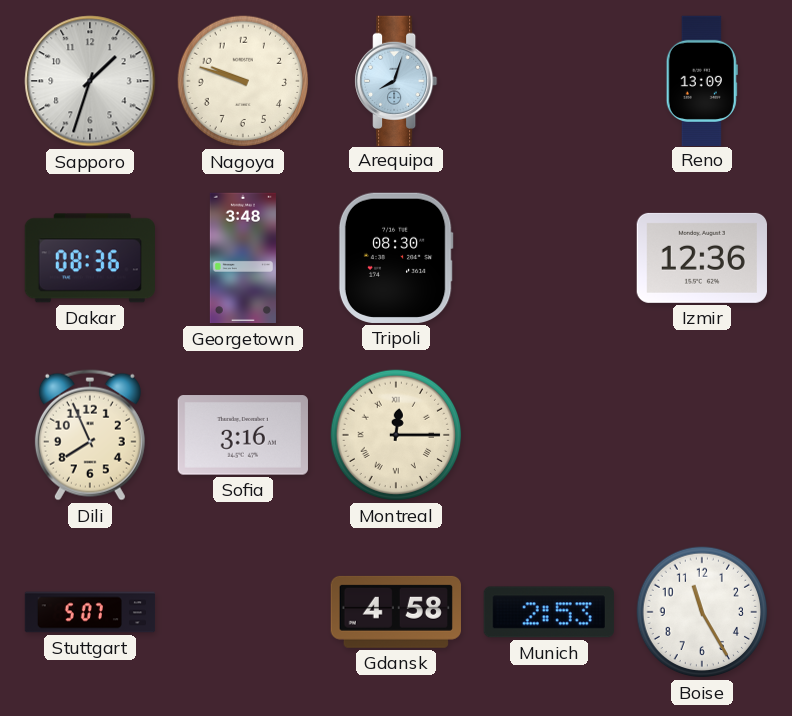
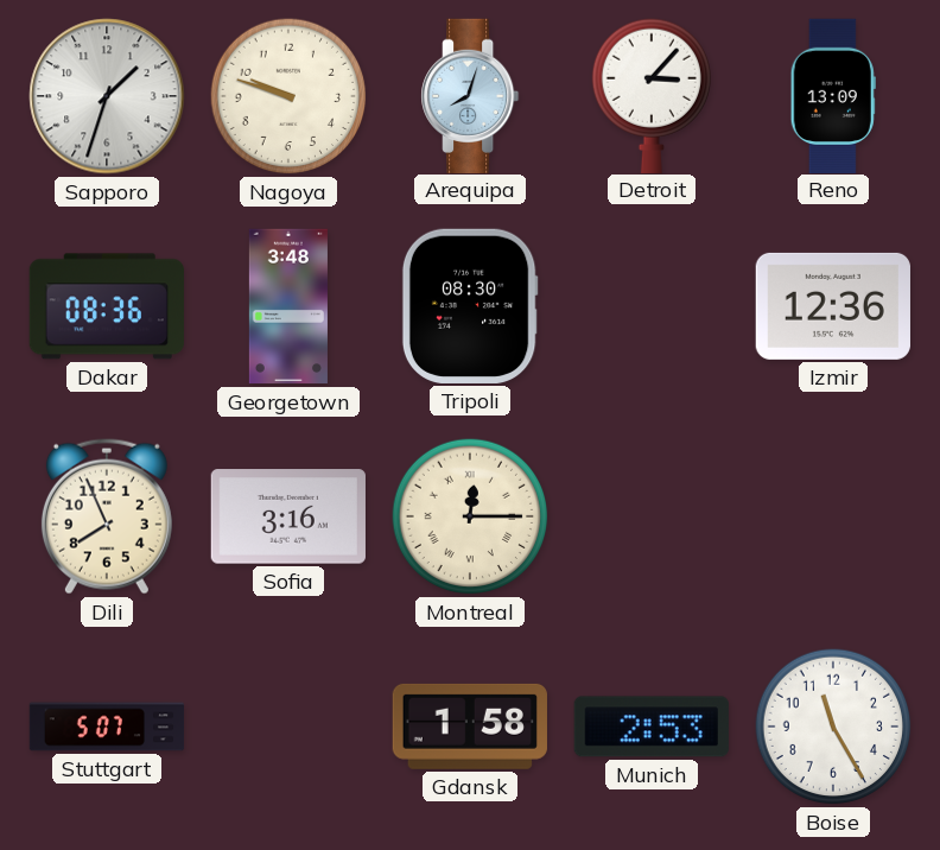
Detroit: none -> 3:07
Gdansk: 4:58 -> 1:58
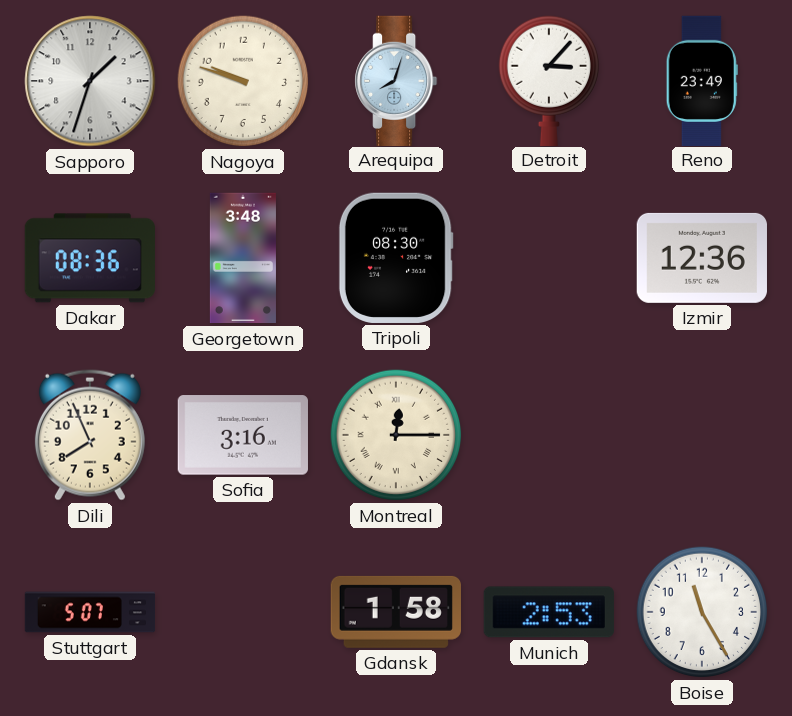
Reno: 13:09 -> 23:49
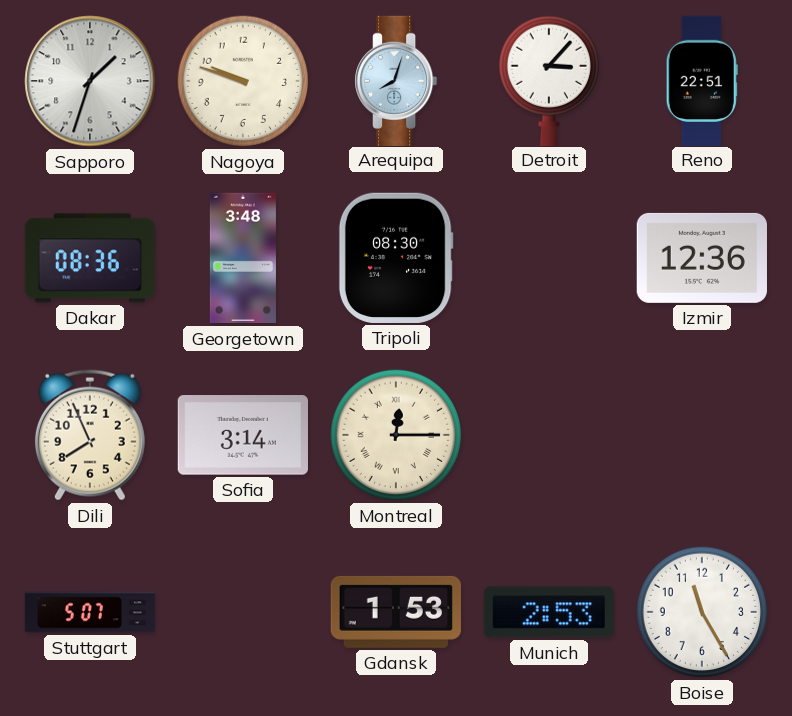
Reno: 23:49 -> 22:51
Sofia: 3:16 -> 3:14
Gdansk: 1:58 -> 1:53
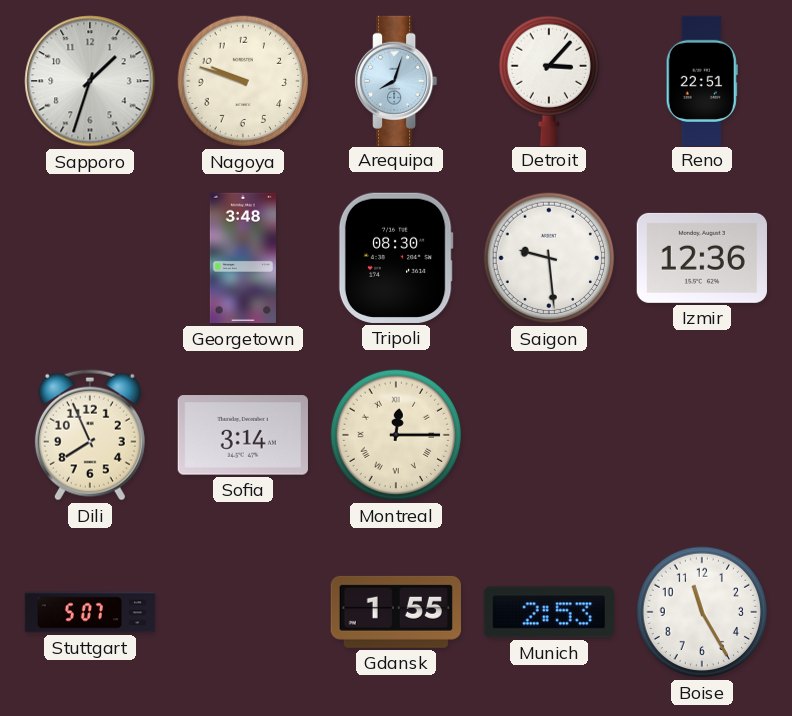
Dakar: 08:36 -> none
Saigon: none -> 9:29
Gdansk: 1:53 -> 1:55
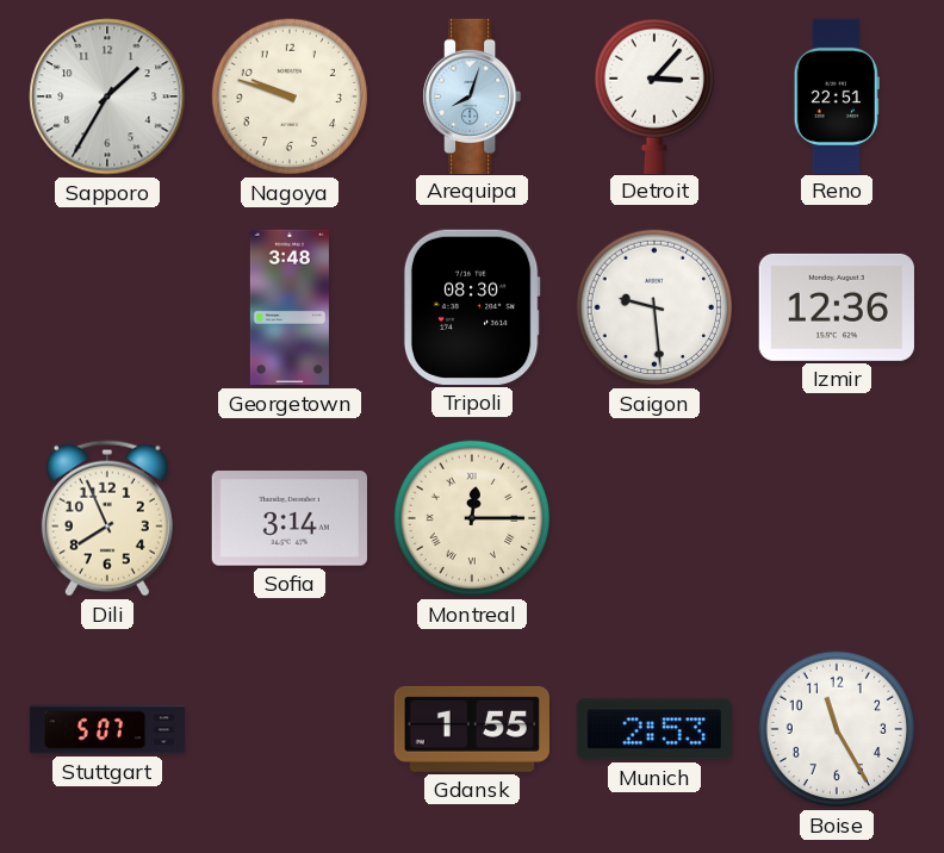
Sapporo: 1:33 -> 1:35
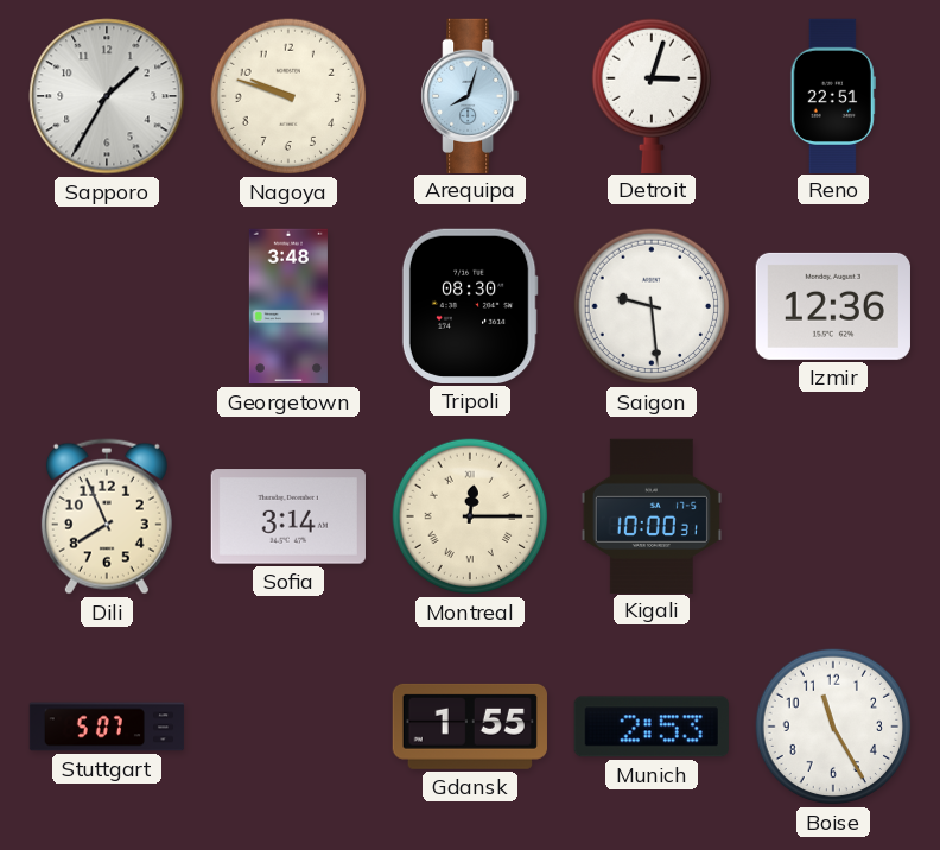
Detroit: 3:07 -> 3:03
Kigali: none -> 10:00
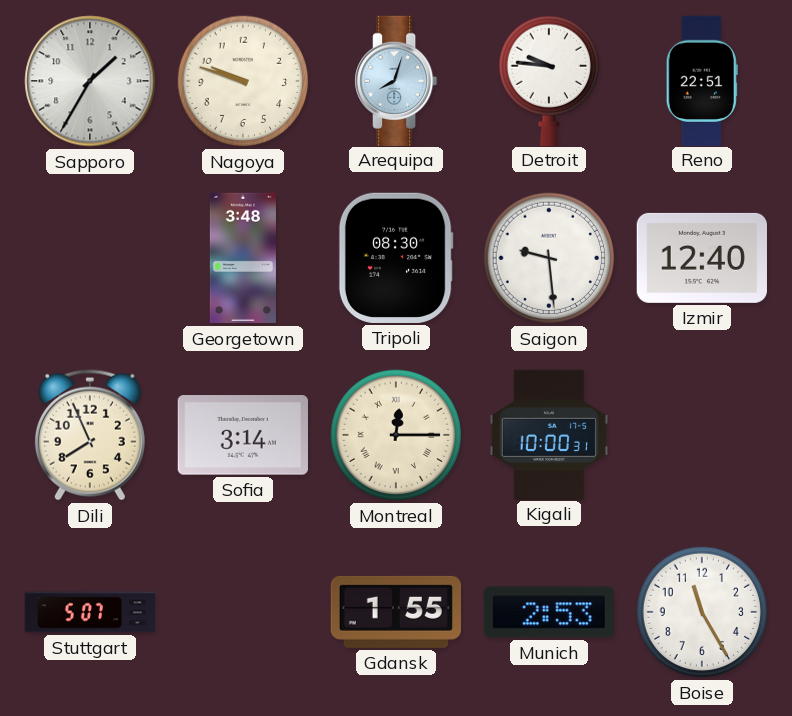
Detroit: 3:03 -> 9:46
Izmir: 12:36 -> 12:40
